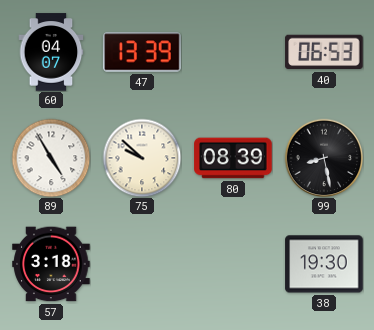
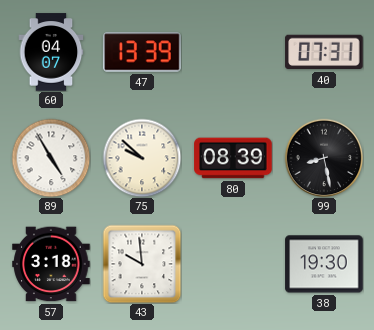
40: 06:53 -> 07:31
43: none -> 9:59
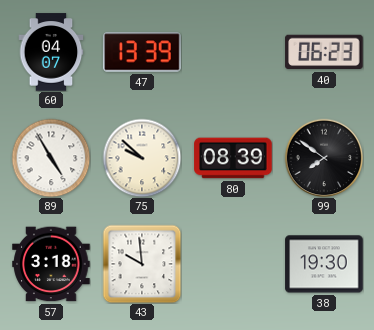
40: 07:31 -> 06:23
99: 8:28 -> 7:51
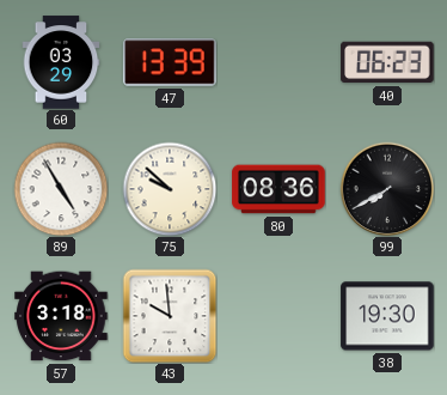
60: 04:07 -> 03:29
80: 08:39 -> 08:36
99: 7:51 -> 7:40
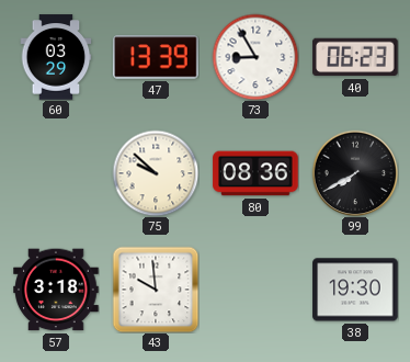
73: none -> 8:55
89: 4:55 -> none
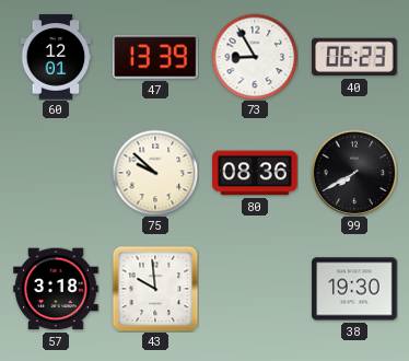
60: 03:29 -> 12:01
